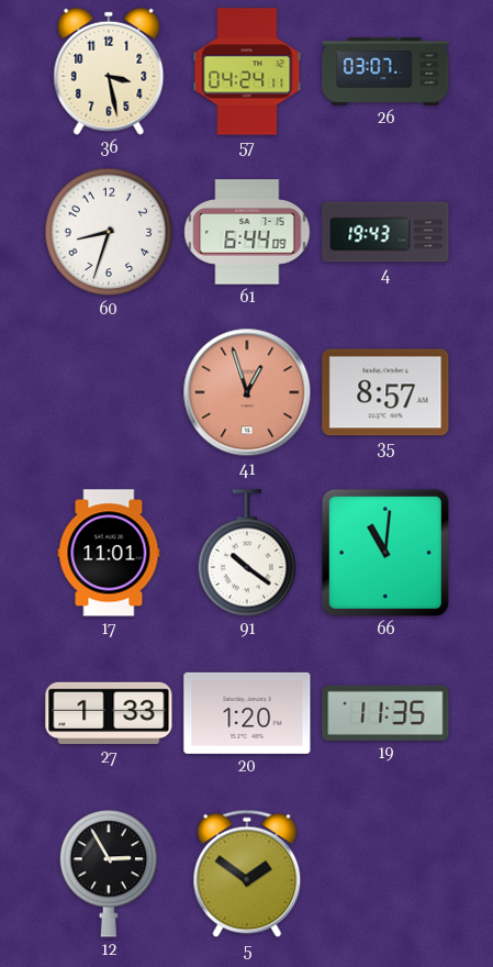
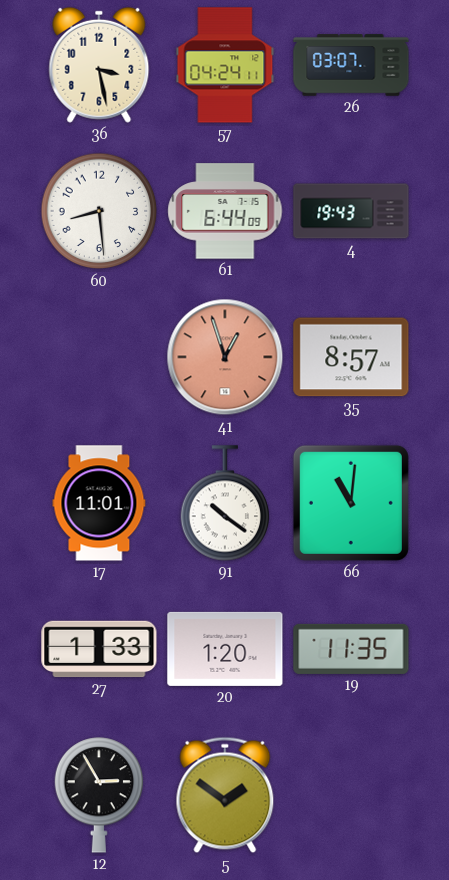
60: 8:33 -> 8:29
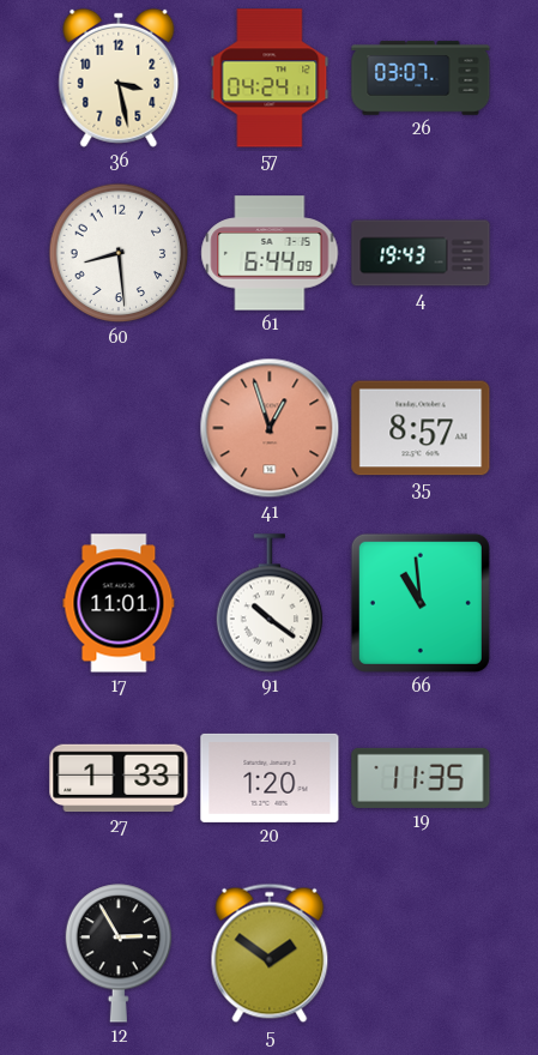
66: 11:01 -> 10:59
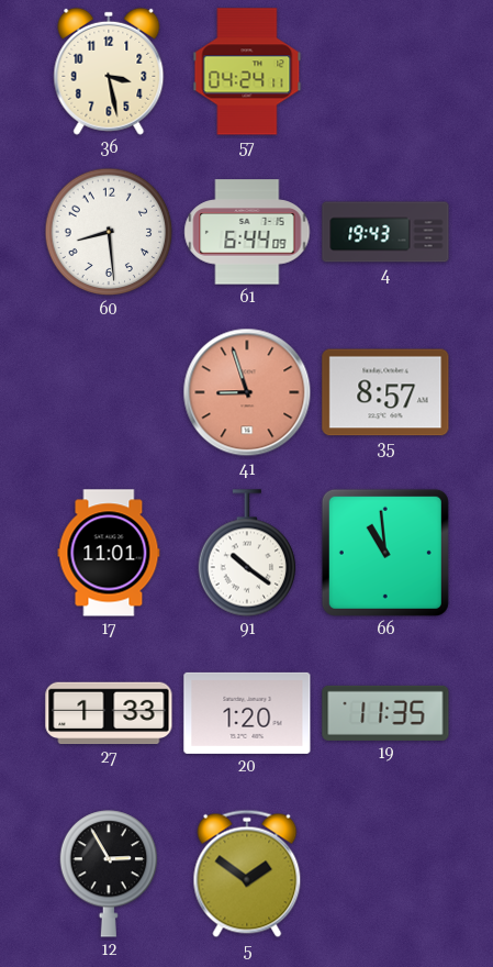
26: 03:07 -> none
41: 12:57 -> 8:57
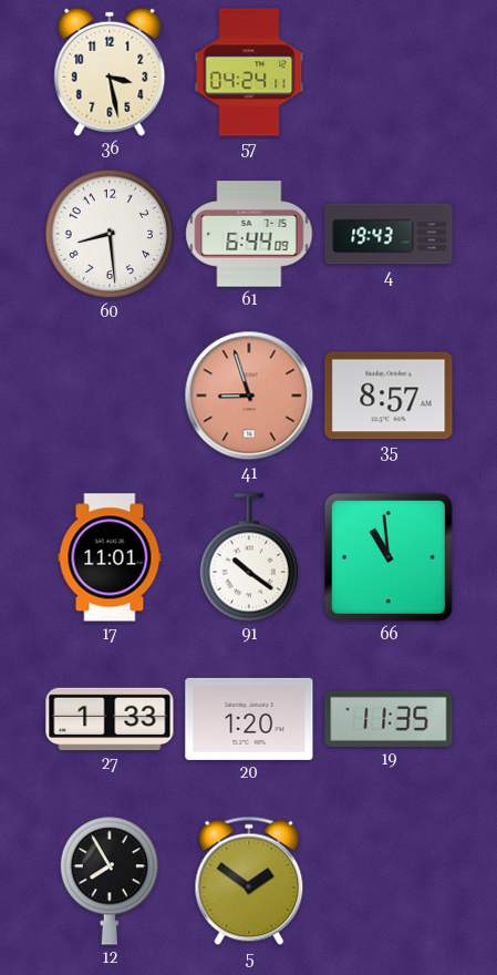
12: 2:55 -> 7:55
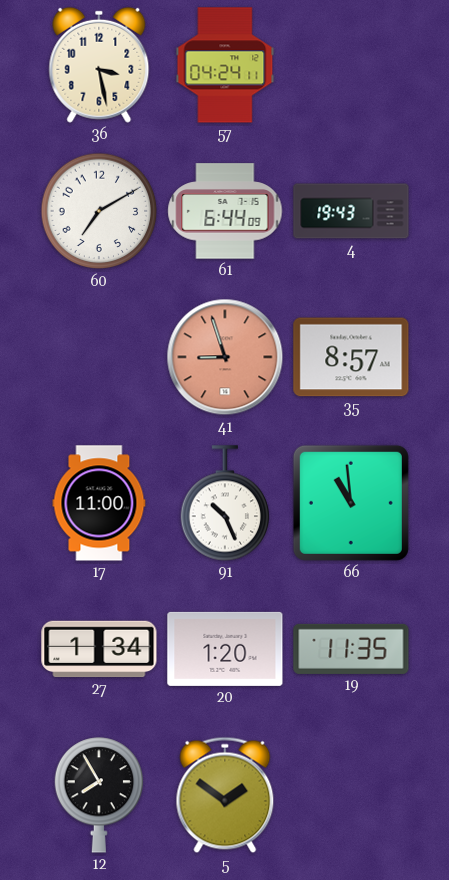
60: 8:29 -> 7:10
17: 11:01 -> 11:00
91: 10:21 -> 10:26
27: 1:33 -> 1:34
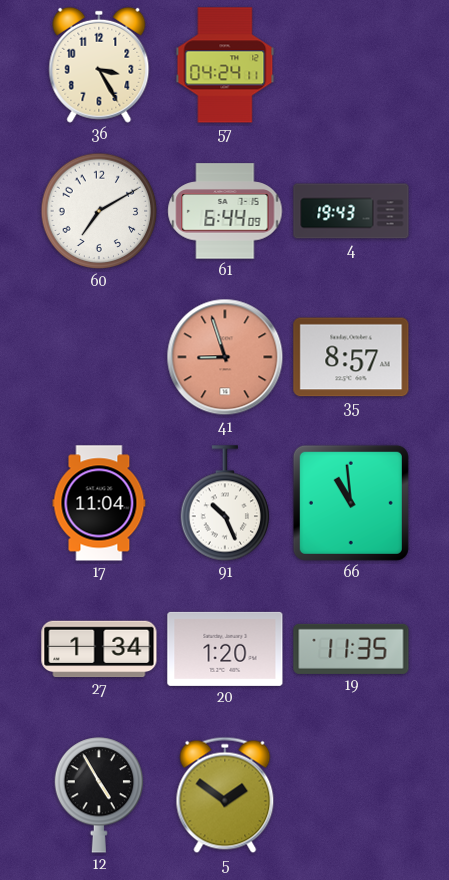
36: 3:28 -> 3:25
17: 11:00 -> 11:04
12: 7:55 -> 4:55
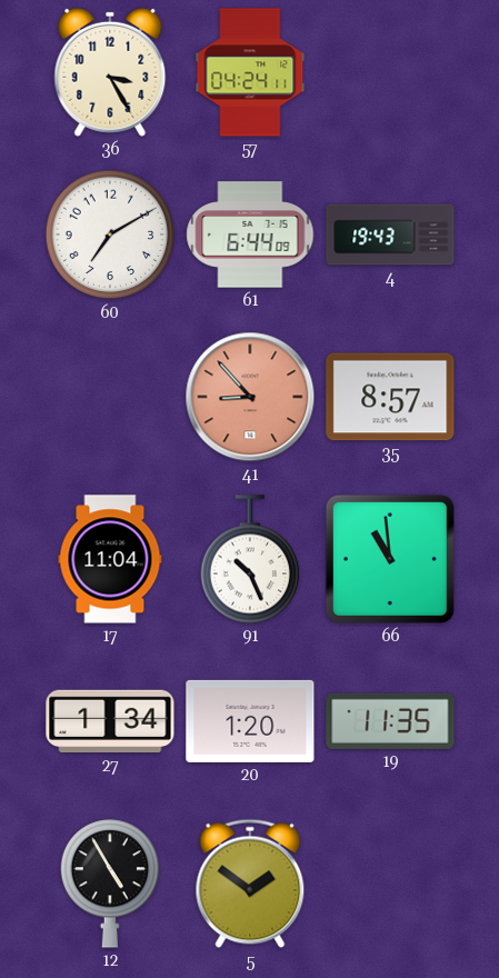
41: 8:57 -> 8:53
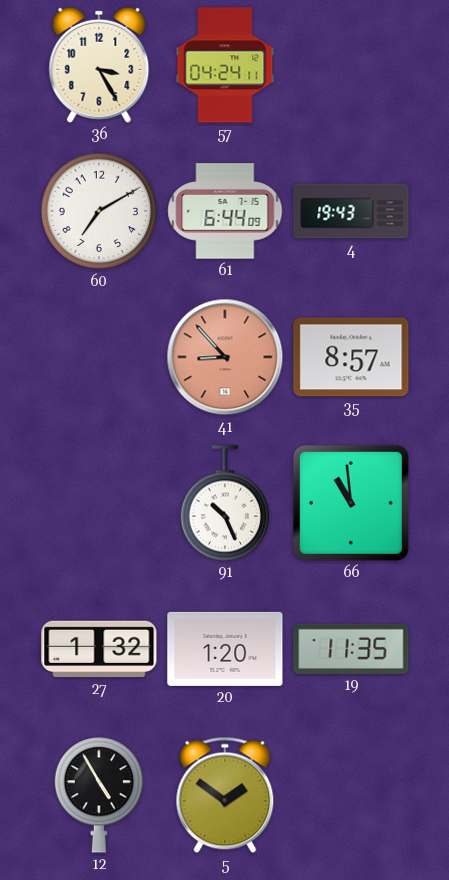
17: 11:04 -> none
27: 1:34 -> 1:32
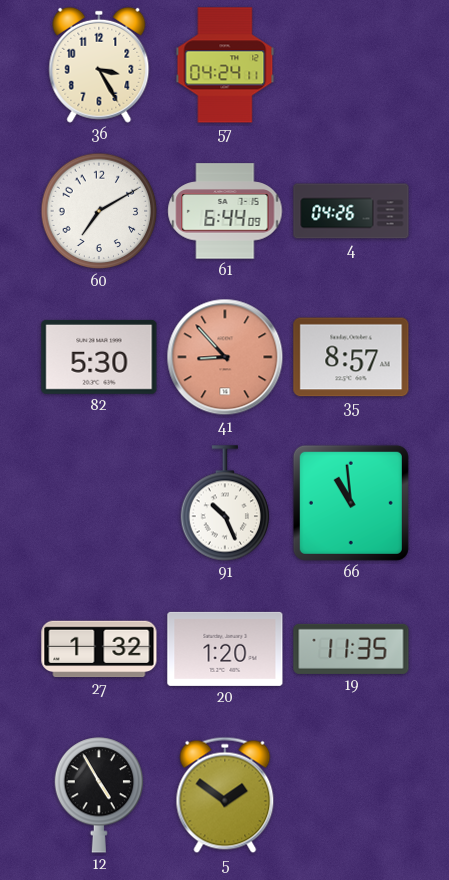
4: 19:43 -> 04:26
82: none -> 5:30
